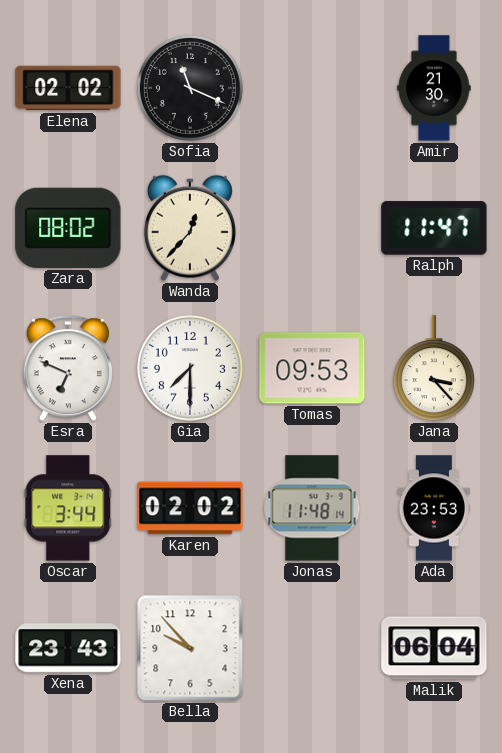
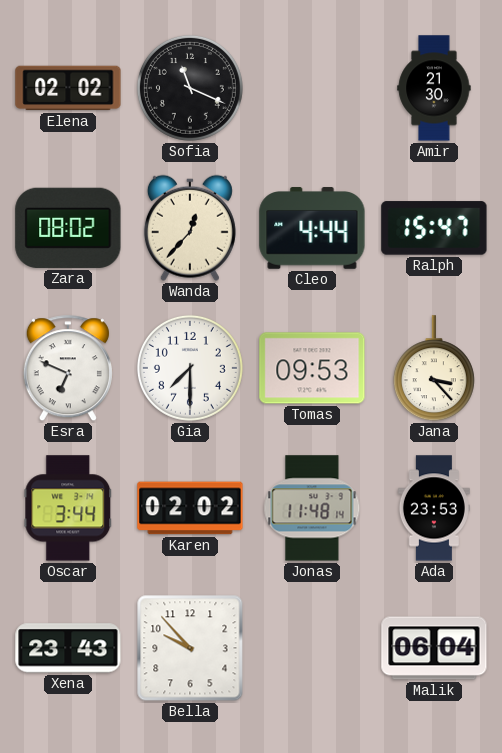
Cleo: none -> 4:44
Ralph: 11:47 -> 15:47
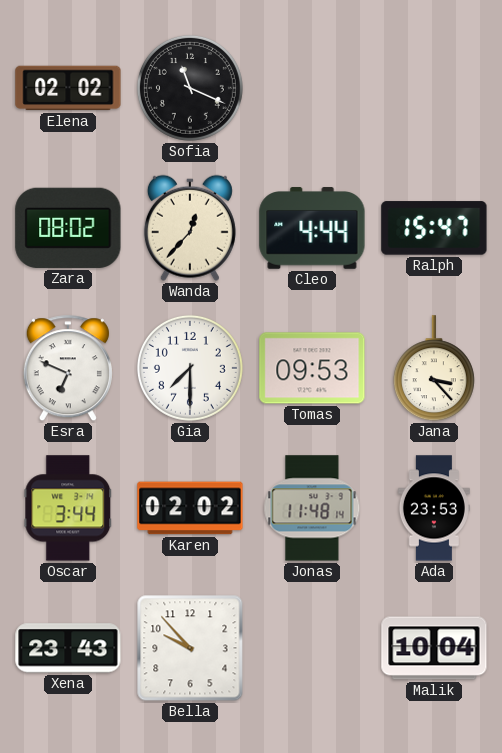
Amir: 21:30 -> none
Malik: 06:04 -> 10:04
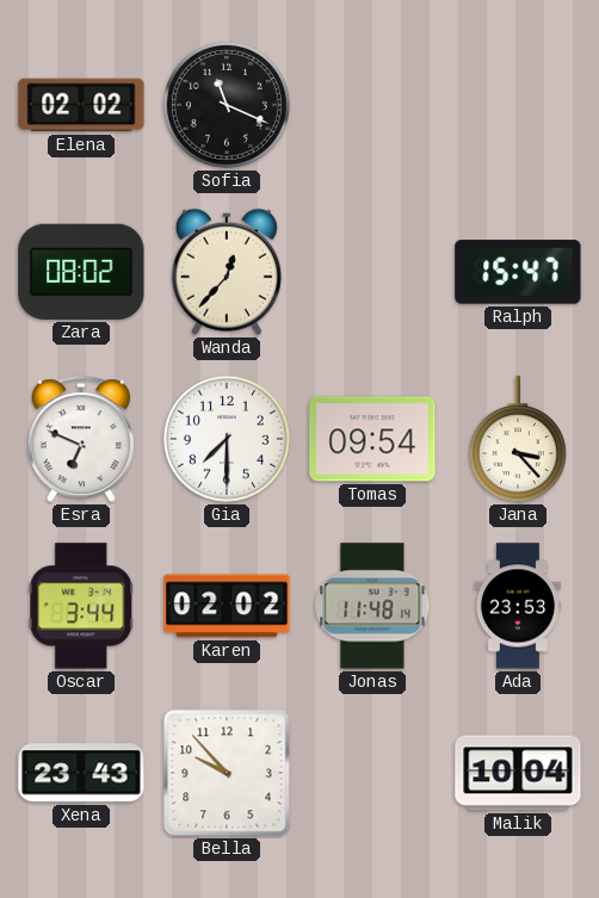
Cleo: 4:44 -> none
Tomas: 09:53 -> 09:54
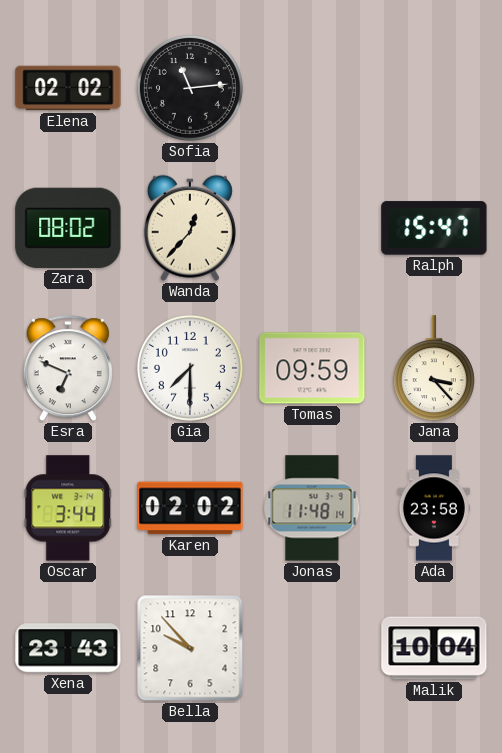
Sofia: 11:19 -> 11:14
Tomas: 09:54 -> 09:59
Ada: 23:53 -> 23:58
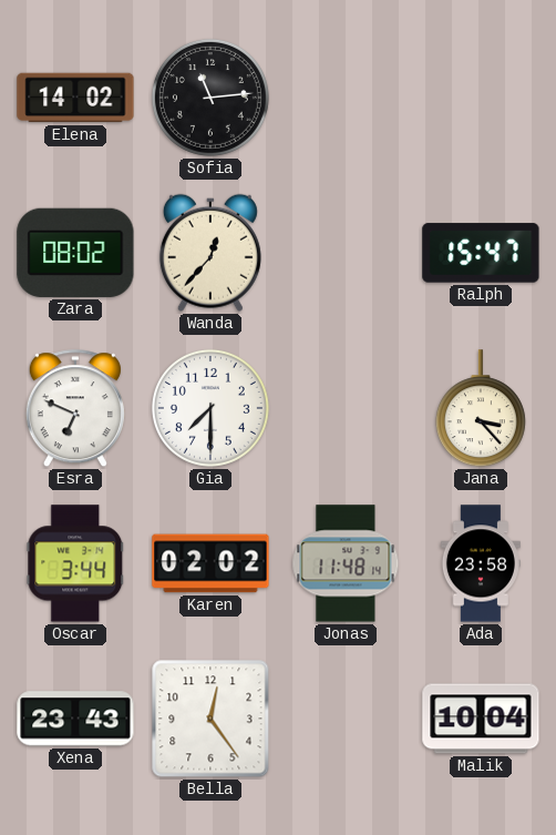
Elena: 02:02 -> 14:02
Tomas: 09:59 -> none
Bella: 9:53 -> 12:24
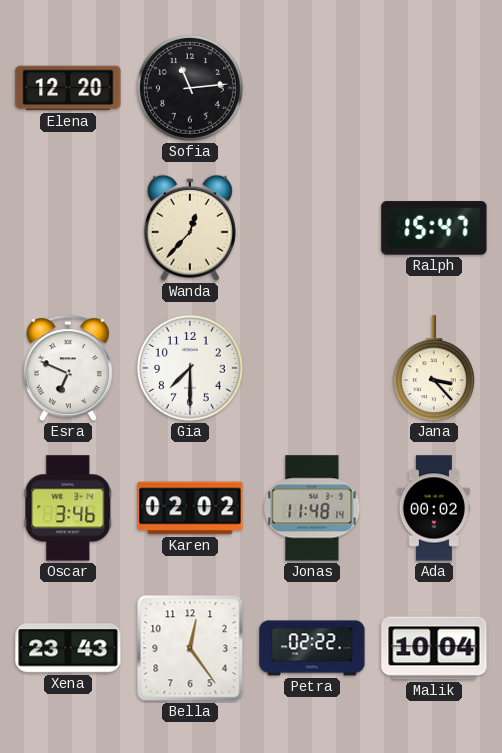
Elena: 14:02 -> 12:20
Zara: 08:02 -> none
Oscar: 3:44 -> 3:46
Ada: 23:58 -> 00:02
Petra: none -> 02:22
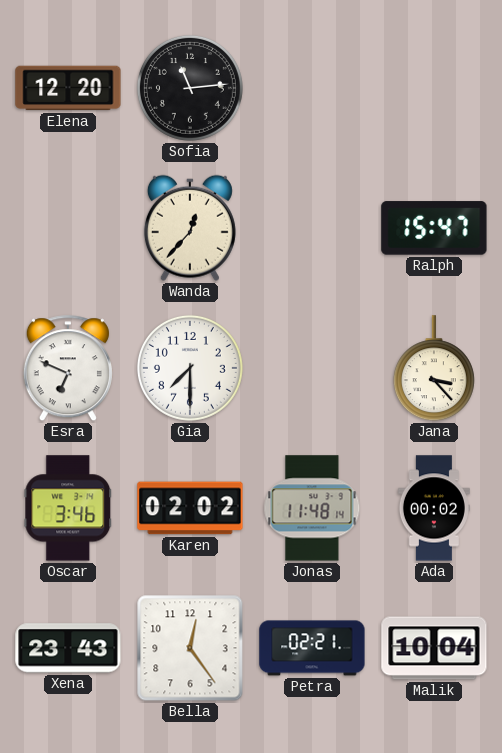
Petra: 02:22 -> 02:21
